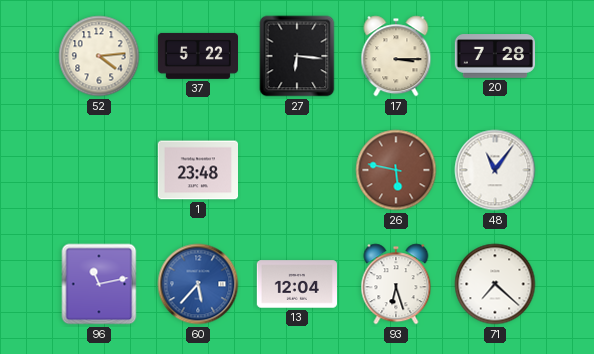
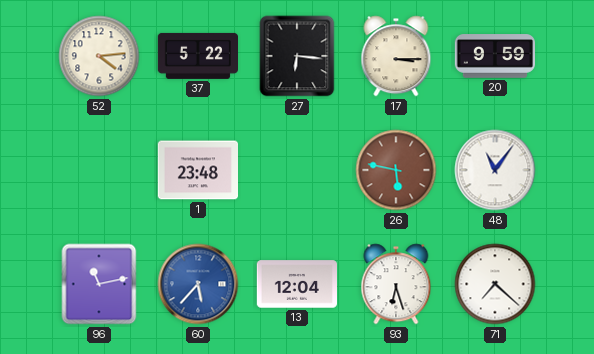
20: 7:28 -> 9:59
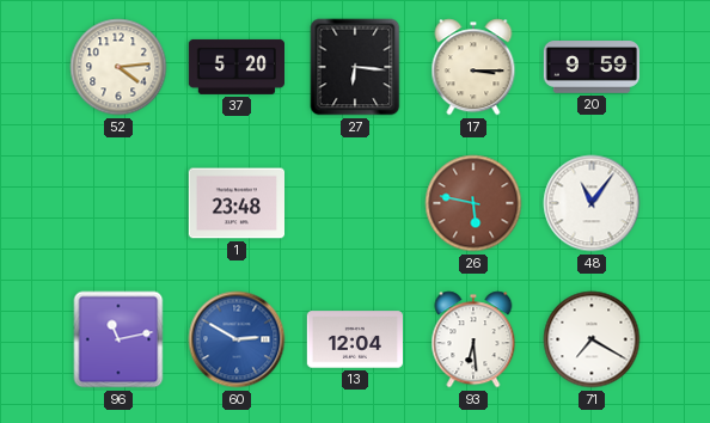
37: 5:22 -> 5:20
60: 5:37 -> 2:50
93: 6:27 -> 6:29
71: 7:22 -> 7:20
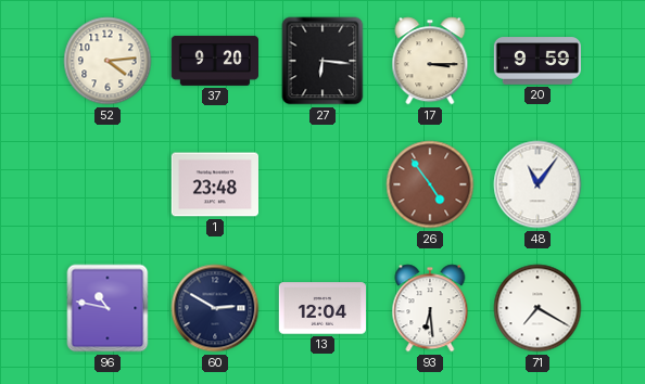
37: 5:20 -> 9:20
26: 5:47 -> 4:54
96: 11:13 -> 10:47
60 dial: blue -> navy
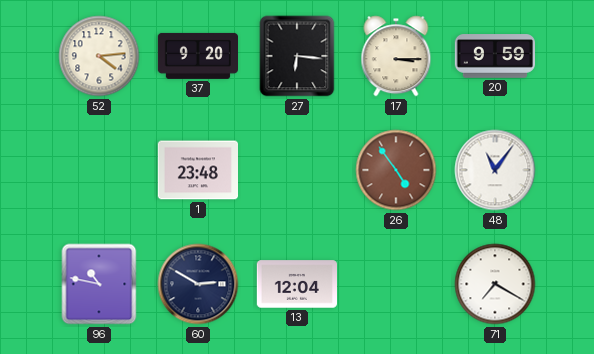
93: 6:29 -> none
